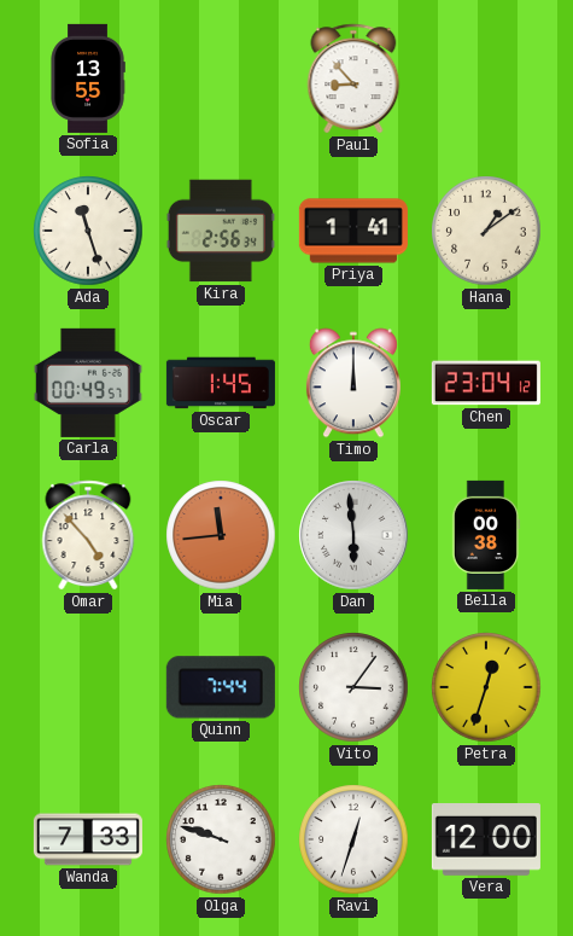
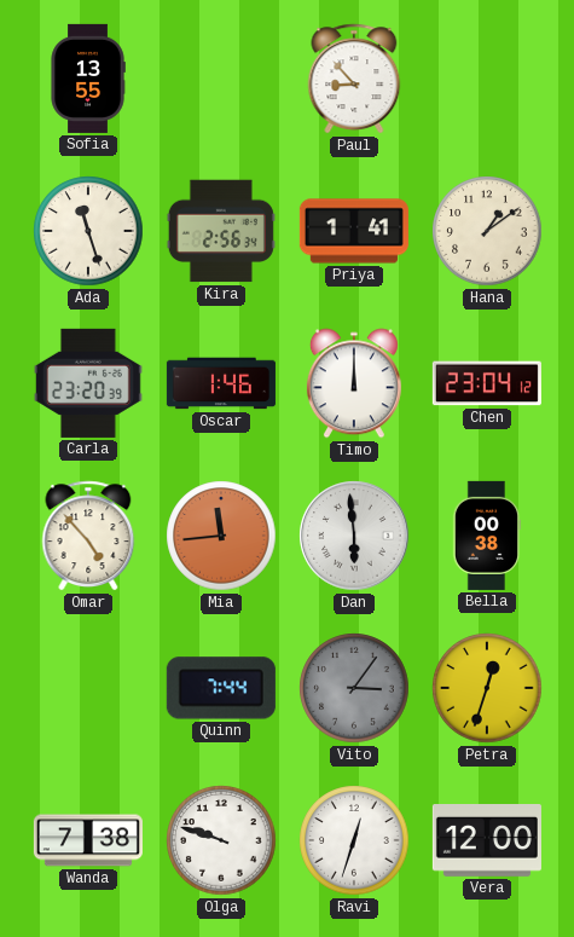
Carla: 00:49 -> 23:20
Oscar: 1:45 -> 1:46
Vito dial: white -> grey
Wanda: 7:33 -> 7:38
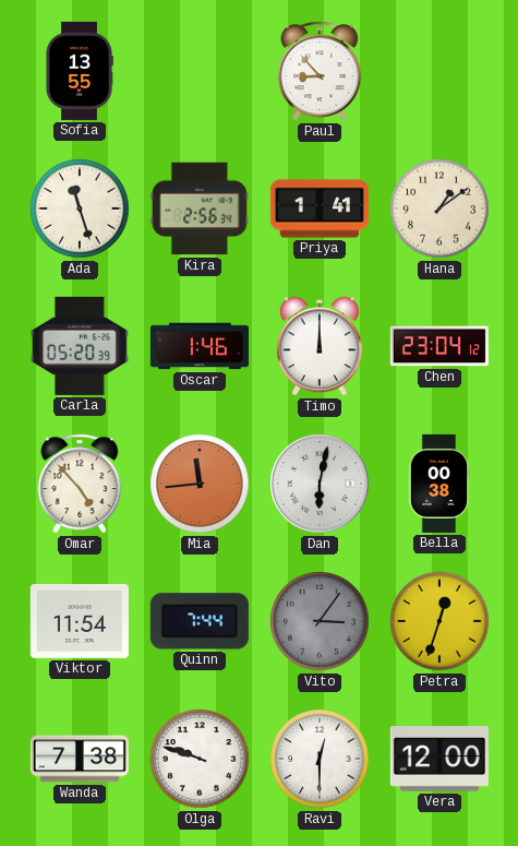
Carla: 23:20 -> 05:20
Dan: 5:59 -> 6:02
Viktor: none -> 11:54
Ravi: 12:33 -> 12:30
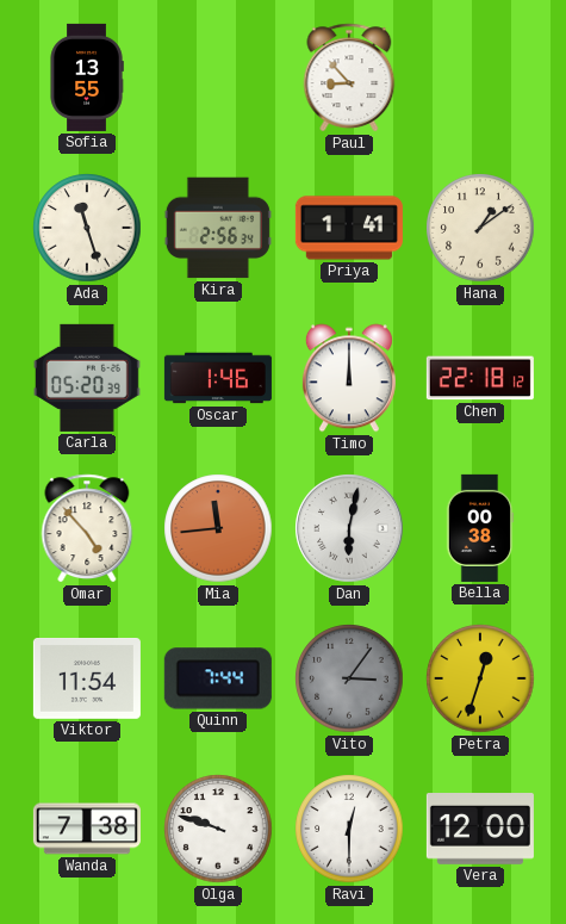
Chen: 23:04 -> 22:18
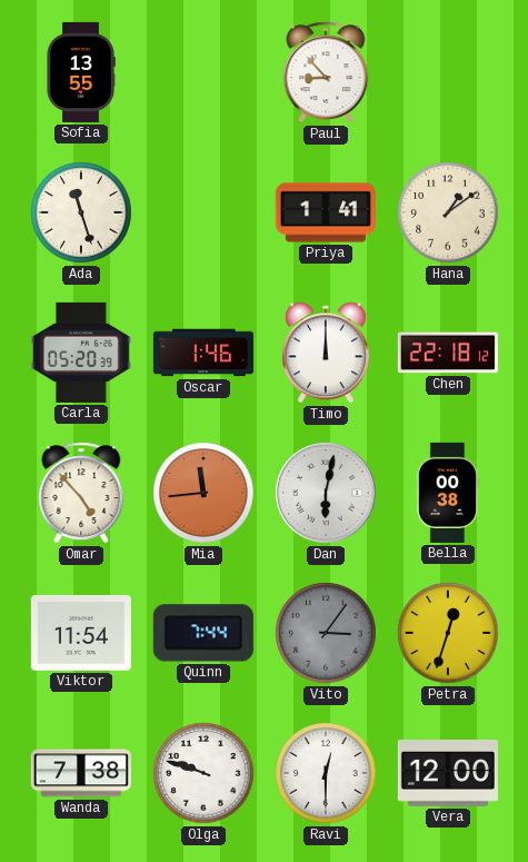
Kira: 2:56 -> none
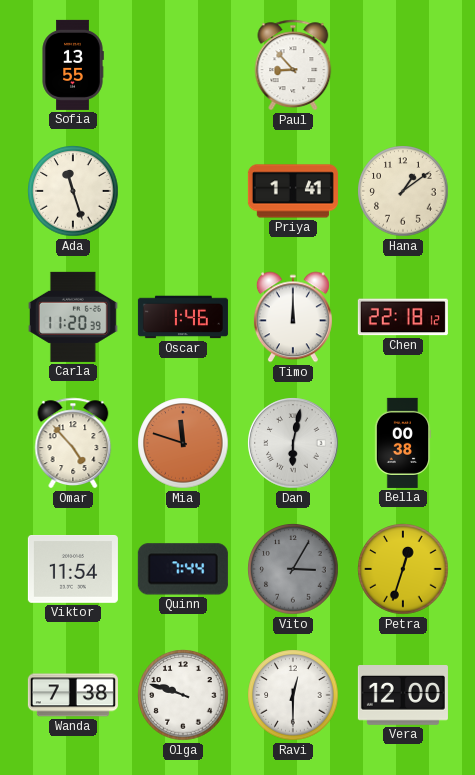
Carla: 05:20 -> 11:20
Mia: 11:44 -> 11:48
Vito: 3:06 -> 3:05
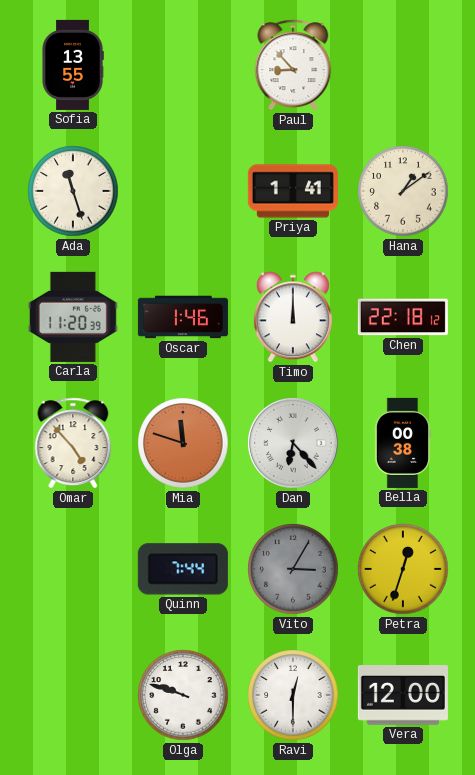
Dan: 6:02 -> 6:23
Viktor: 11:54 -> none
Wanda: 7:38 -> none
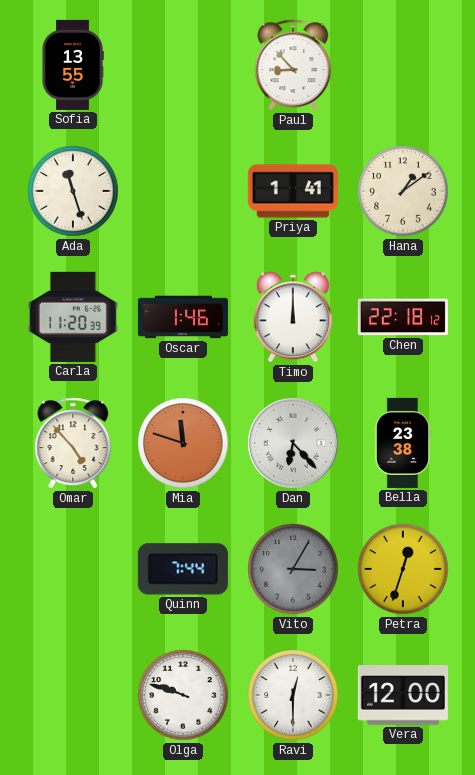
Bella: 00:38 -> 23:38
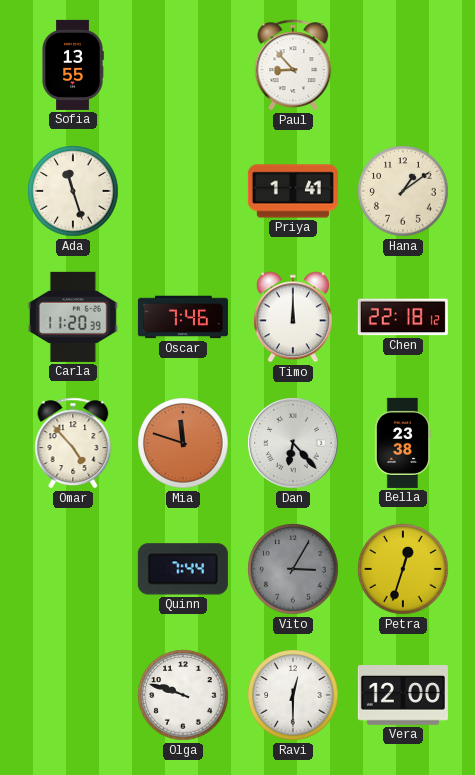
Oscar: 1:46 -> 7:46
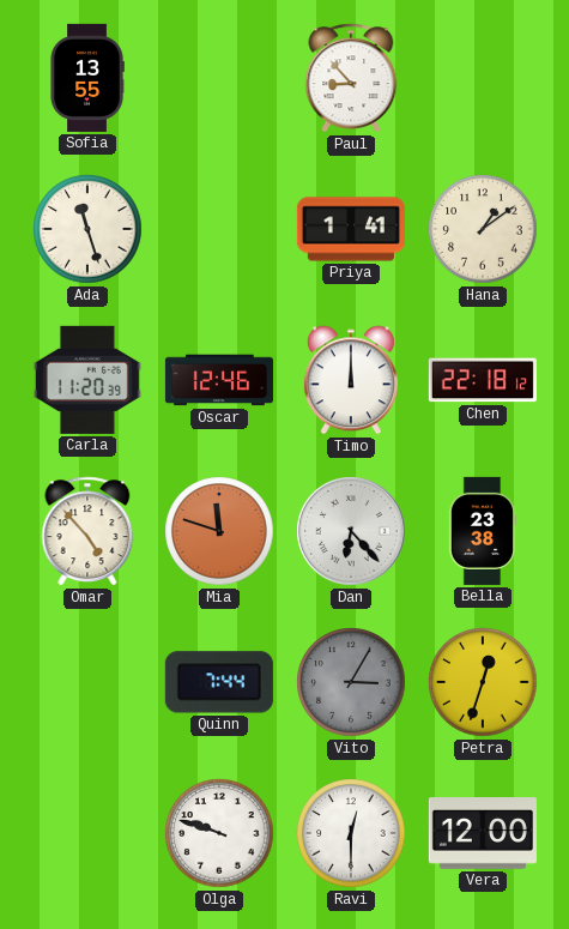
Oscar: 7:46 -> 12:46
